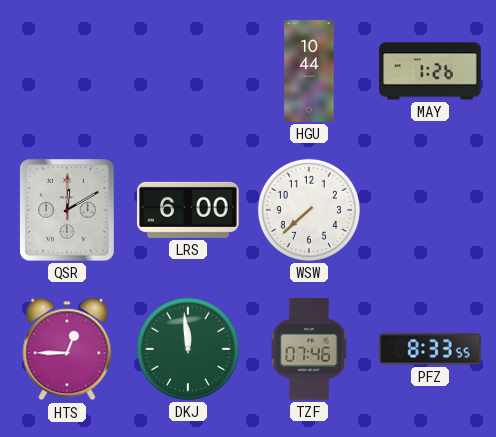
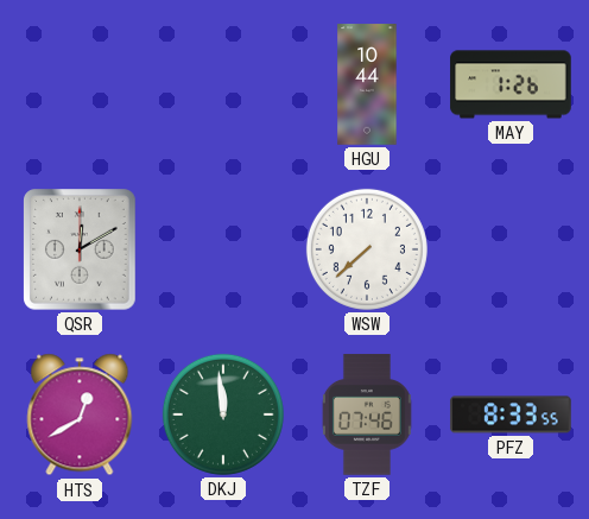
LRS: 6:00 -> none
HTS: 12:45 -> 12:40
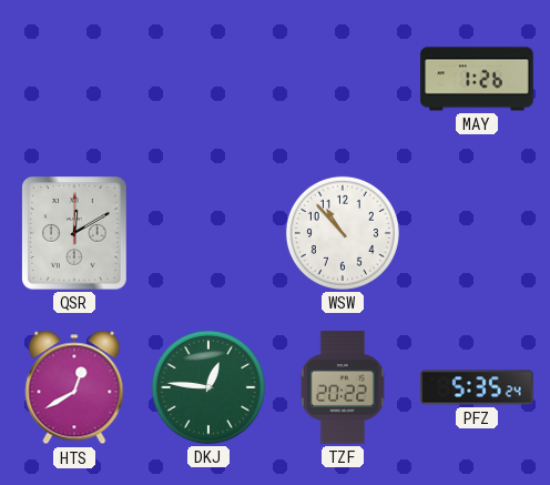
HGU: 10:44 -> none
WSW: 7:38 -> 10:53
DKJ: 11:59 -> 12:46
TZF: 07:46 -> 20:22
PFZ: 8:33 -> 5:35
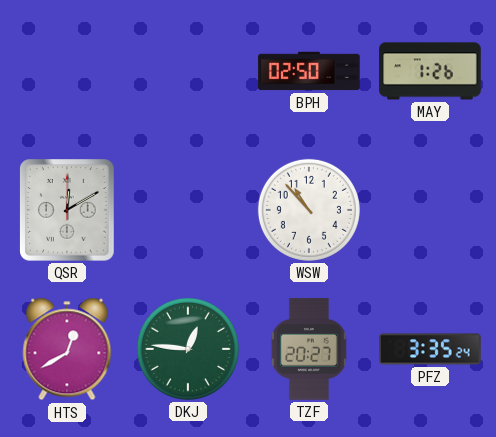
BPH: none -> 02:50
TZF: 20:22 -> 20:27
PFZ: 5:35 -> 3:35
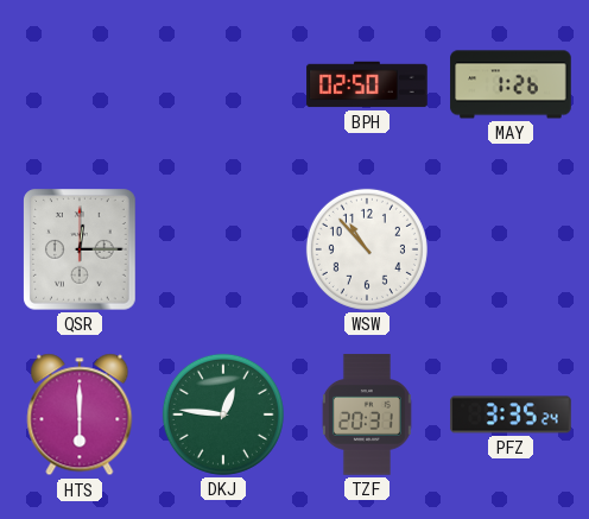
QSR: 12:10 -> 12:15
HTS: 12:40 -> 6:00
TZF: 20:27 -> 20:31
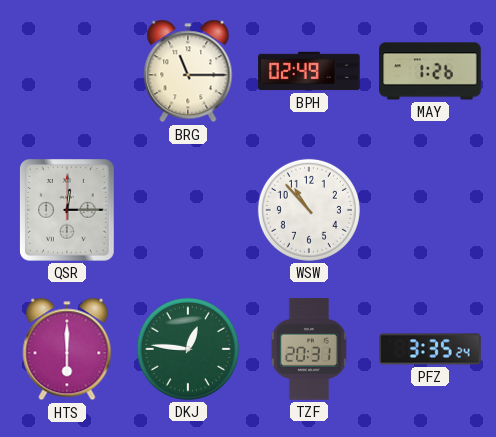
BRG: none -> 11:15
BPH: 02:50 -> 02:49
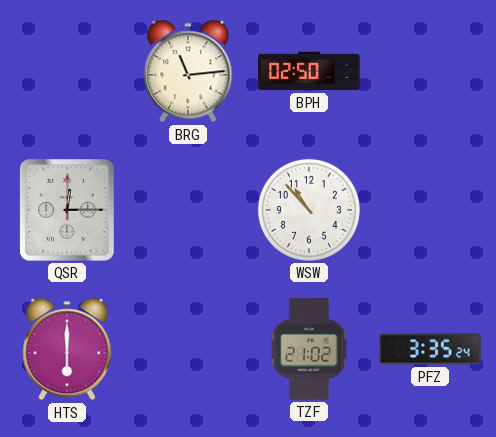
BRG: 11:15 -> 11:14
BPH: 02:49 -> 02:50
MAY: 1:26 -> none
DKJ: 12:46 -> none
TZF: 20:31 -> 21:02
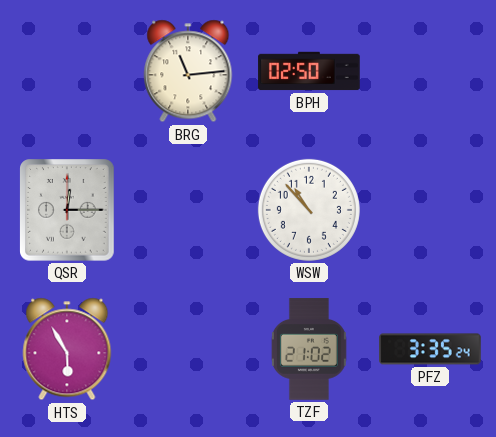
HTS: 6:00 -> 5:55
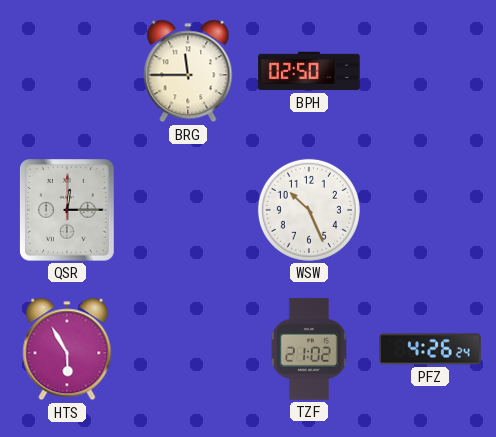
BRG: 11:14 -> 11:45
WSW: 10:53 -> 10:26
PFZ: 3:35 -> 4:26
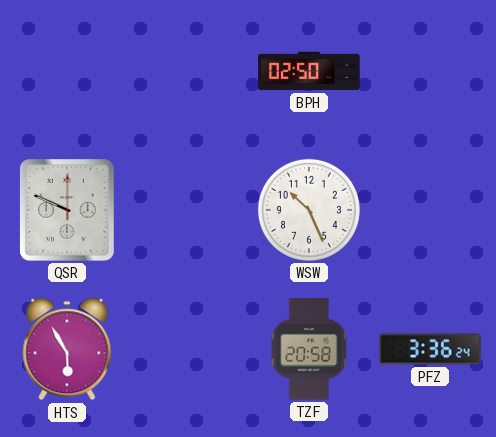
BRG: 11:45 -> none
QSR: 12:15 -> 9:49
TZF: 21:02 -> 20:58
PFZ: 4:26 -> 3:36
